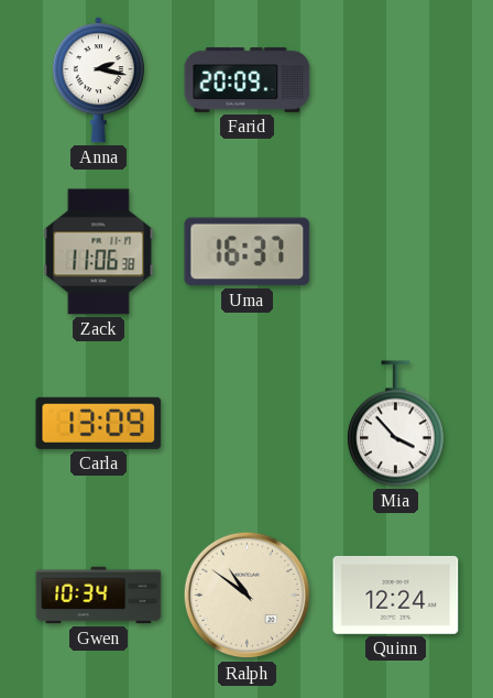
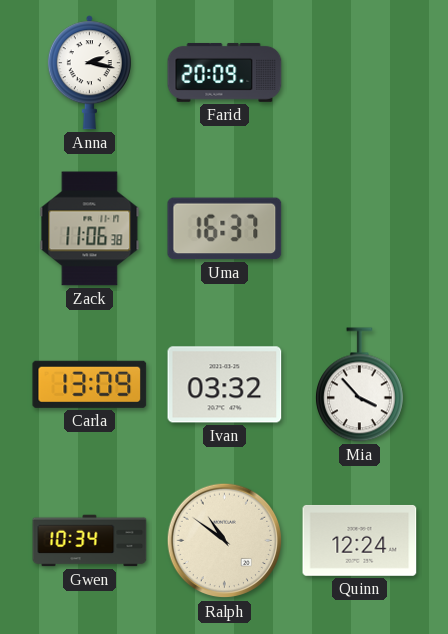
Ivan: none -> 03:32
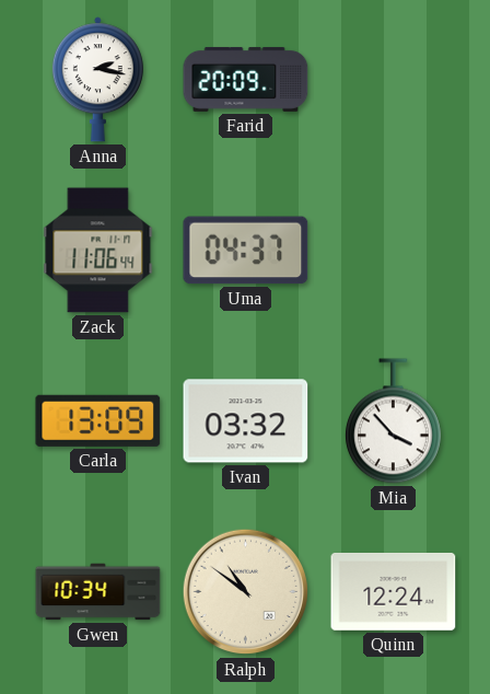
Zack: 11:06:38 -> 11:06:44
Uma: 16:37 -> 04:37
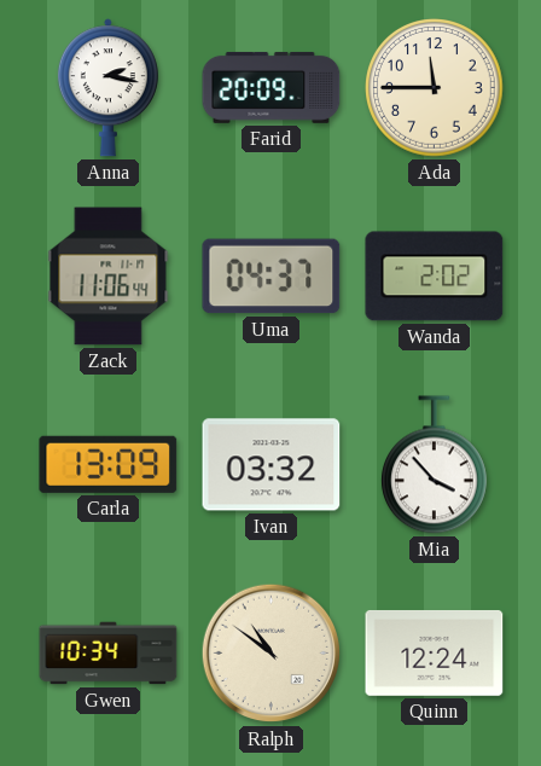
Ada: none -> 11:45
Wanda: none -> 2:02
